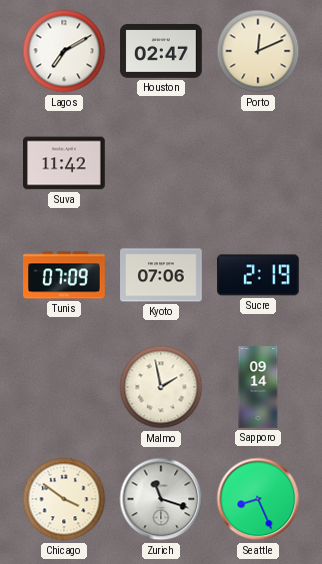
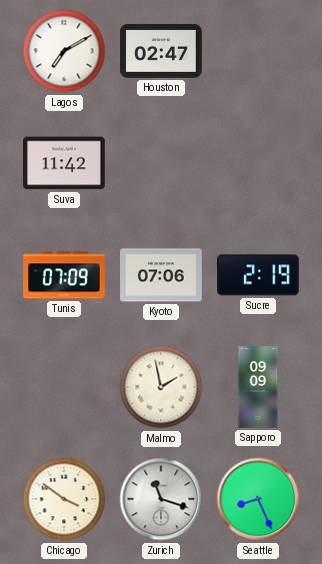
Porto: 12:11 -> none
Sapporo: 09:14 -> 09:09
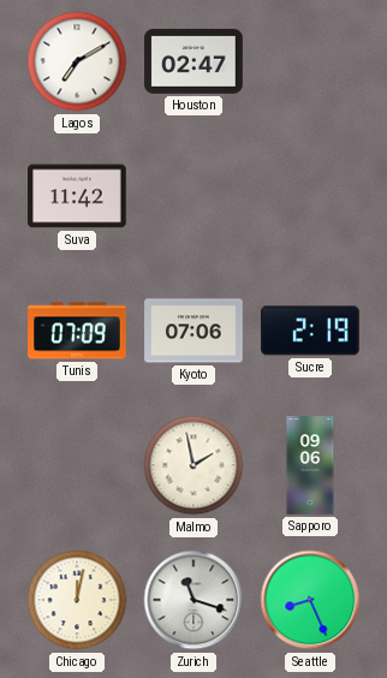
Sapporo: 09:09 -> 09:06
Chicago: 3:51 -> 12:02
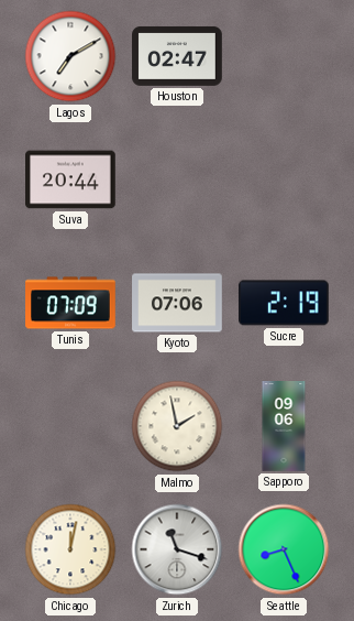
Suva: 11:42 -> 20:44
